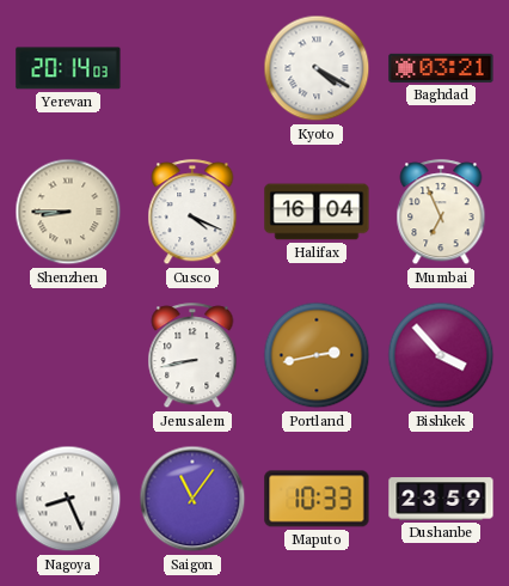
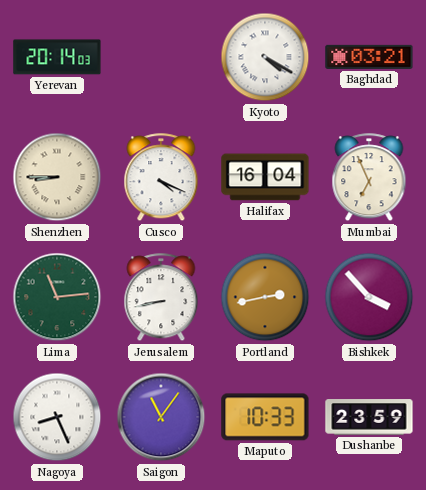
Lima: none -> 11:14
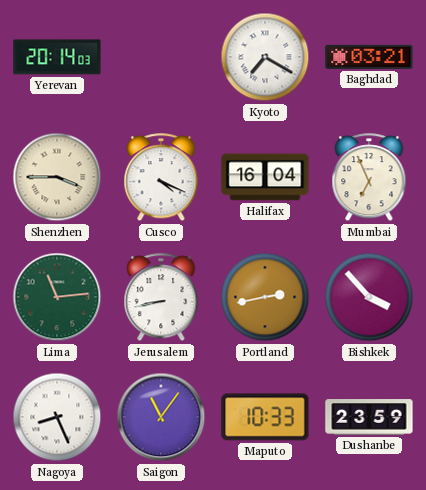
Kyoto: 4:20 -> 7:20
Shenzhen: 8:45 -> 3:45
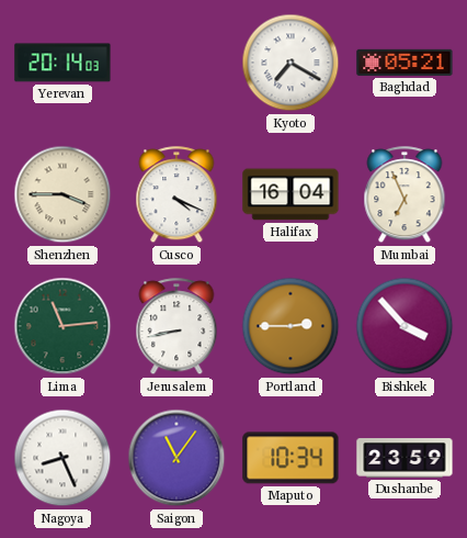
Baghdad: 03:21 -> 05:21
Portland: 2:43 -> 2:45
Maputo: 10:33 -> 10:34
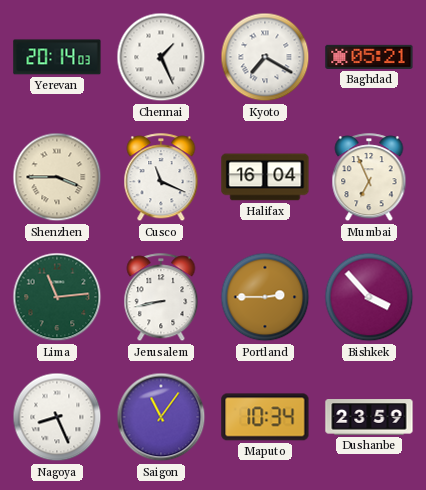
Chennai: none -> 1:26
Cusco: 4:19 -> 11:19
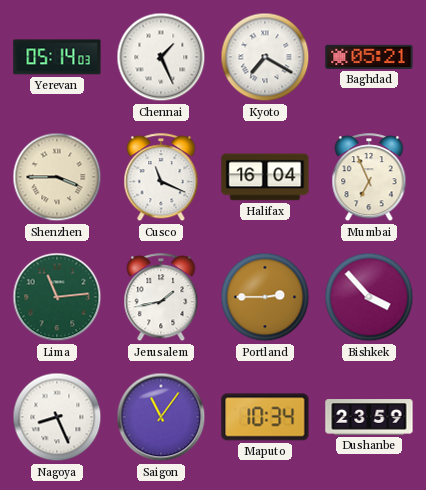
Yerevan: 20:14 -> 05:14
Jerusalem: 8:43 -> 1:43
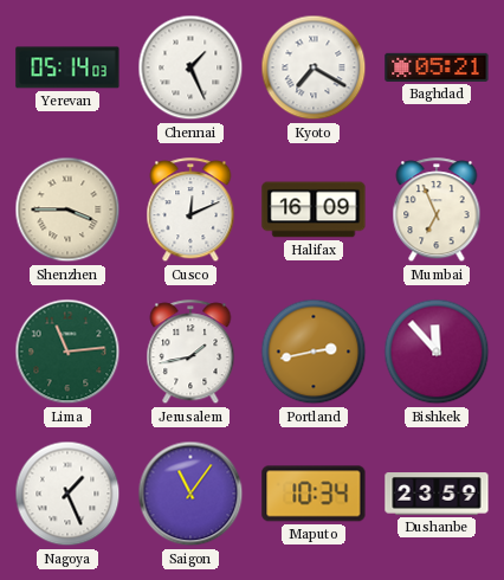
Cusco: 11:19 -> 12:11
Halifax: 16:04 -> 16:09
Portland: 2:45 -> 2:43
Bishkek: 3:53 -> 11:53
Nagoya: 8:26 -> 1:26
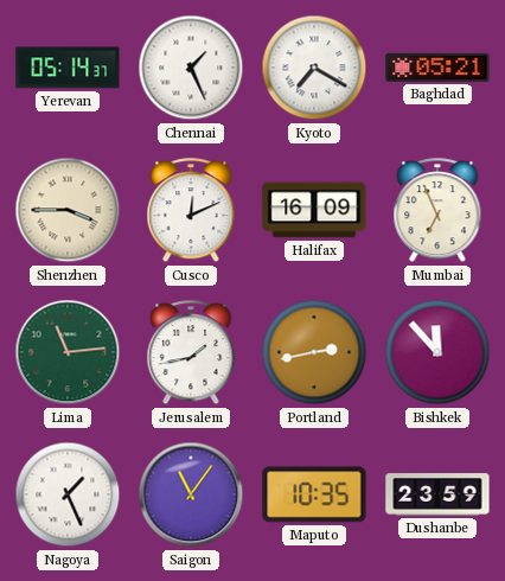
Yerevan: 05:14:03 -> 05:14:37
Maputo: 10:34 -> 10:35
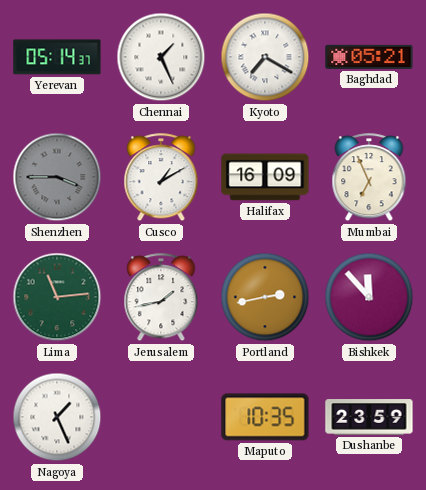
Shenzhen dial: cream -> grey
Cusco: 12:11 -> 1:10
Saigon: 11:06 -> none
